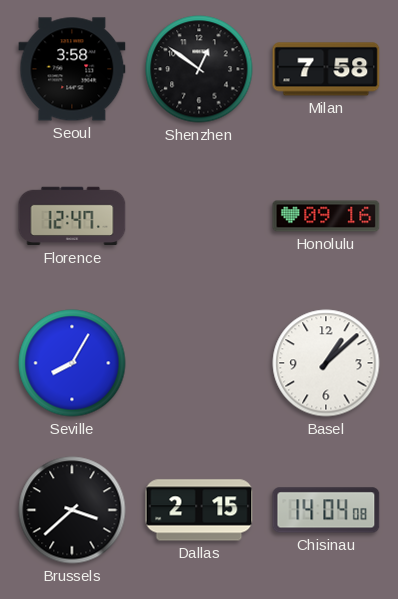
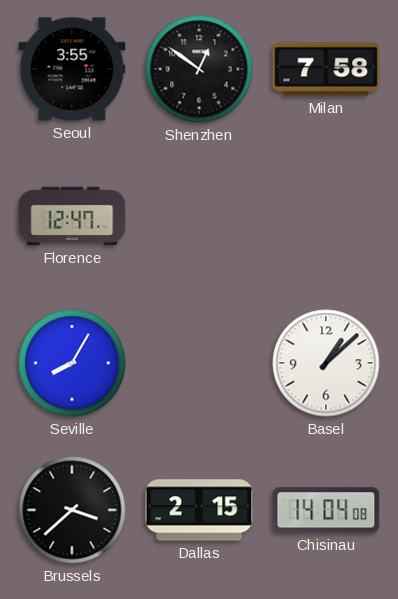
Seoul: 3:58 -> 3:55
Honolulu: 09:16 -> none
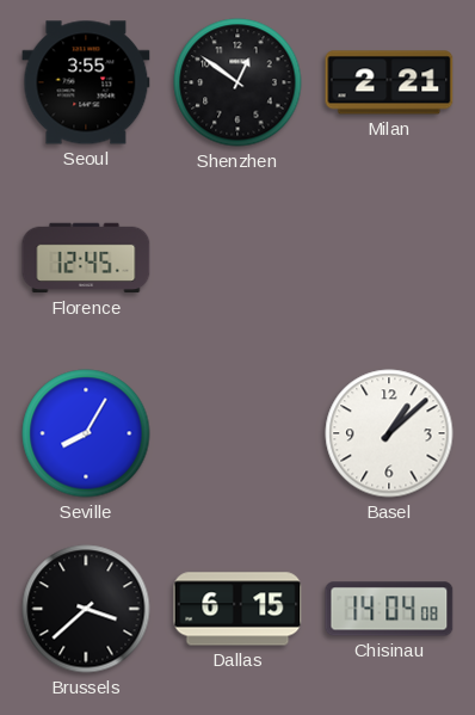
Milan: 7:58 -> 2:21
Florence: 12:47 -> 12:45
Dallas: 2:15 -> 6:15
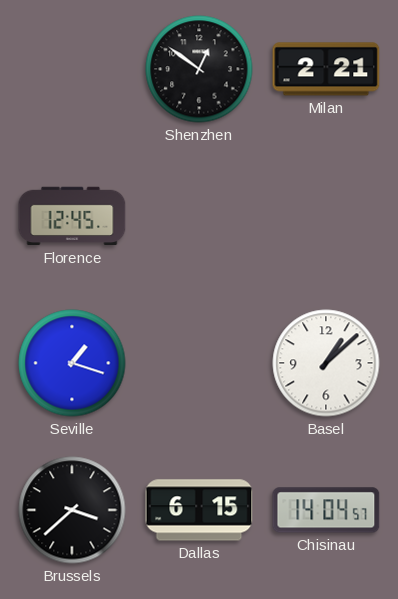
Seoul: 3:55 -> none
Seville: 8:05 -> 1:18
Chisinau: 14:04:08 -> 14:04:57
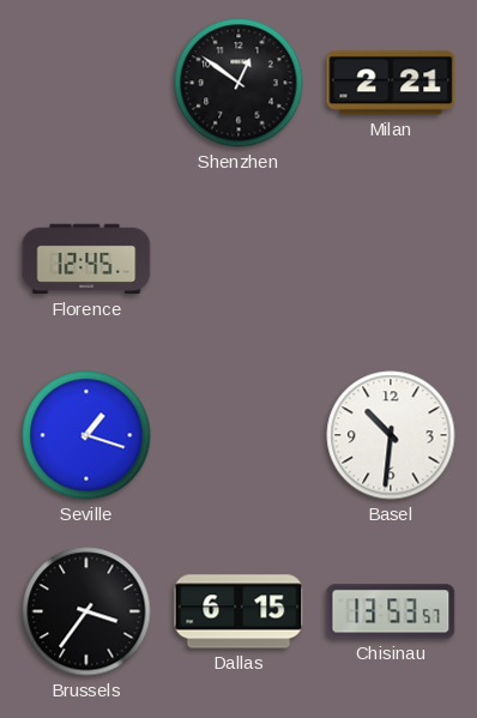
Basel: 1:08 -> 10:31
Brussels: 3:38 -> 3:36
Chisinau: 14:04 -> 13:53
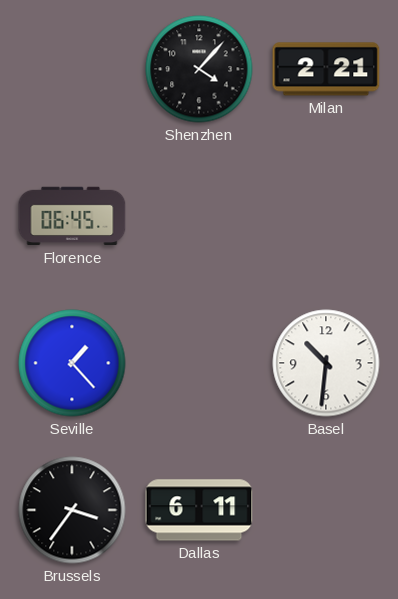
Shenzhen: 12:51 -> 4:07
Florence: 12:45 -> 06:45
Seville: 1:18 -> 1:23
Dallas: 6:15 -> 6:11
Chisinau: 13:53 -> none
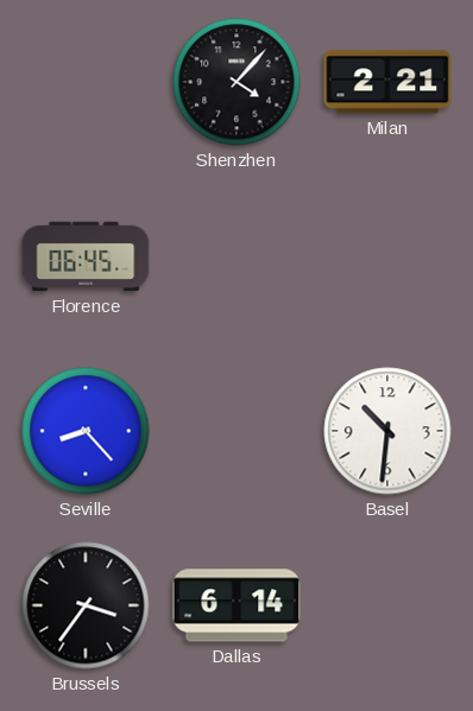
Seville: 1:23 -> 8:23
Dallas: 6:11 -> 6:14
